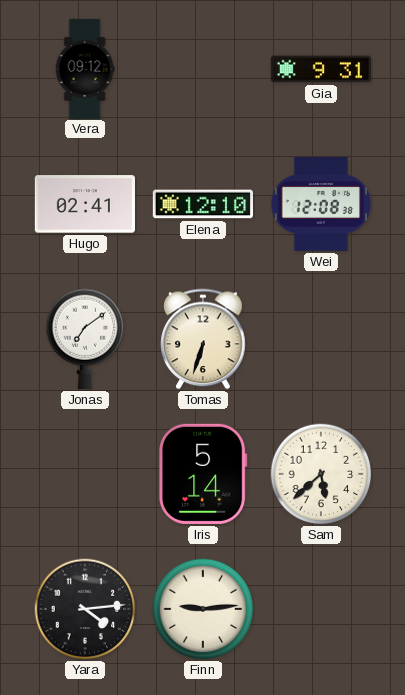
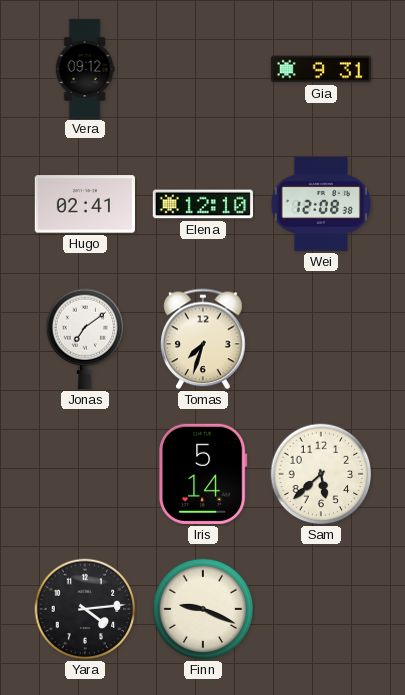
Tomas: 6:33 -> 7:33
Finn: 9:14 -> 9:19
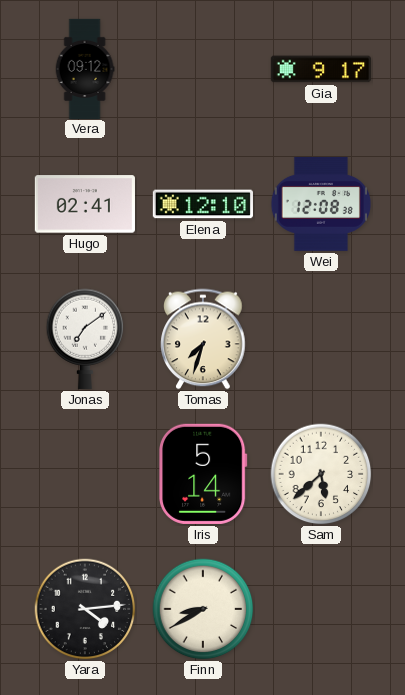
Gia: 9:31 -> 9:17
Finn: 9:19 -> 8:40
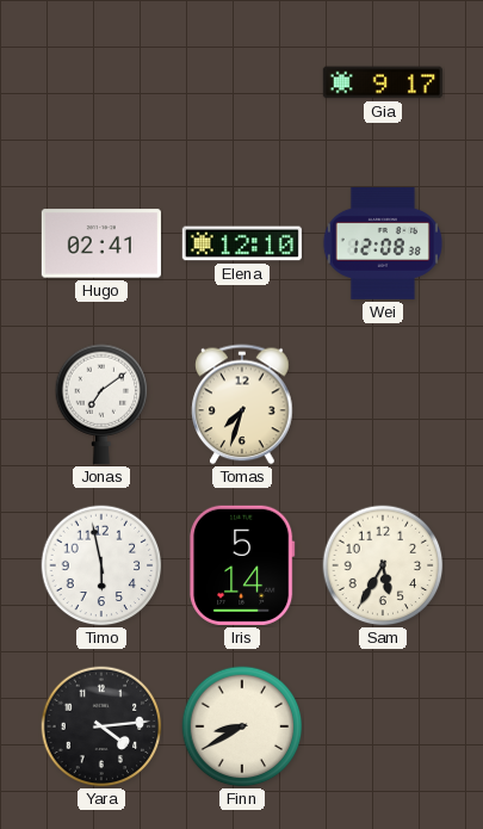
Vera: 09:12 -> none
Timo: none -> 5:58
Sam: 5:38 -> 5:35
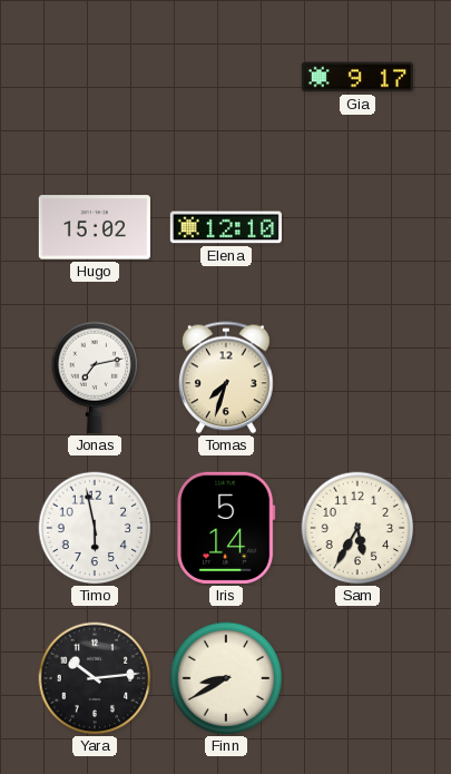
Hugo: 02:41 -> 15:02
Wei: 12:08 -> none
Jonas: 7:09 -> 7:13
Yara: 4:14 -> 10:14
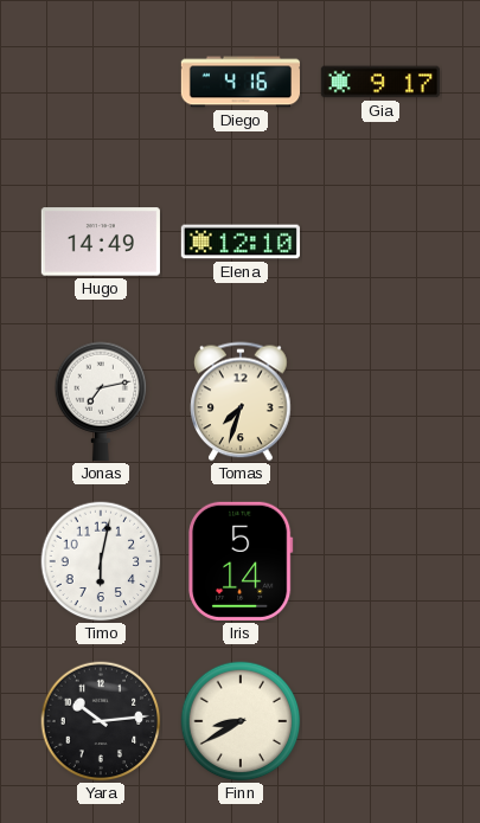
Diego: none -> 4:16
Hugo: 15:02 -> 14:49
Timo: 5:58 -> 6:02
Sam: 5:35 -> none
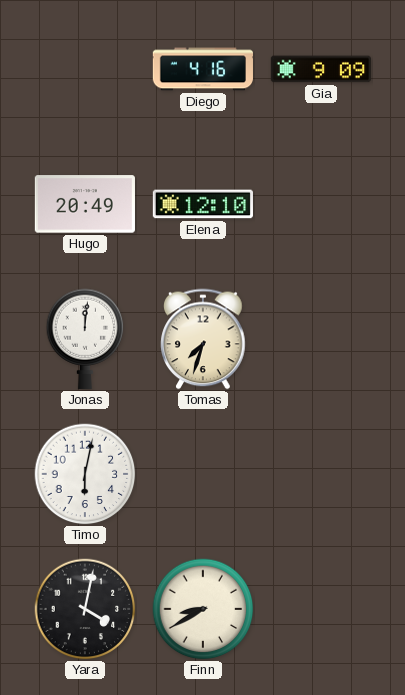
Gia: 9:17 -> 9:09
Hugo: 14:49 -> 20:49
Jonas: 7:13 -> 12:01
Iris: 5:14 -> none
Yara: 10:14 -> 4:02
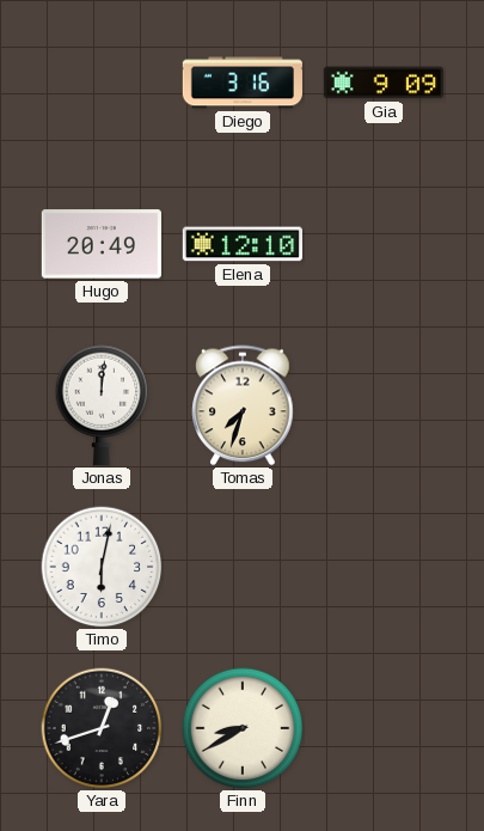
Diego: 4:16 -> 3:16
Yara: 4:02 -> 12:42
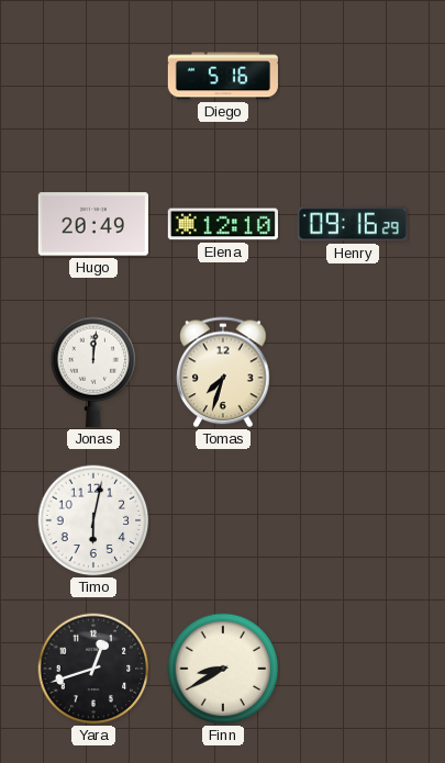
Diego: 3:16 -> 5:16
Gia: 9:09 -> none
Henry: none -> 09:16
